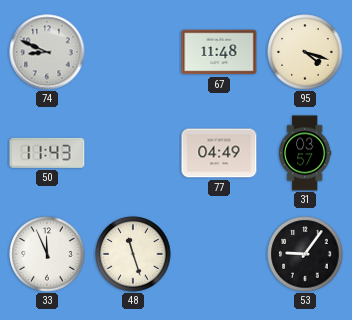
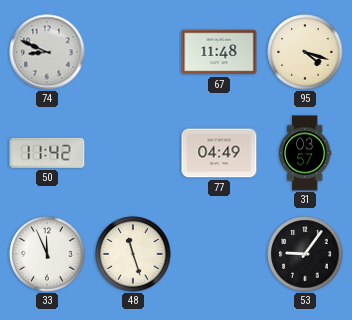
50: 11:43 -> 11:42
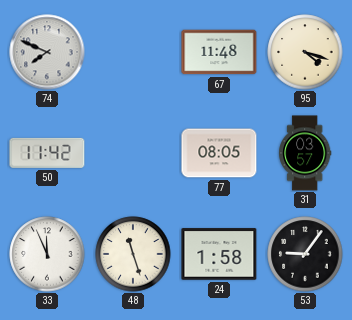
74: 8:49 -> 7:49
77: 04:49 -> 08:05
24: none -> 1:58
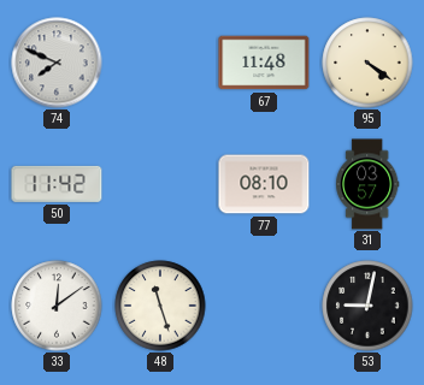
95: 4:18 -> 4:21
77: 08:05 -> 08:10
33: 11:56 -> 12:09
24: 1:58 -> none
53: 9:06 -> 9:02
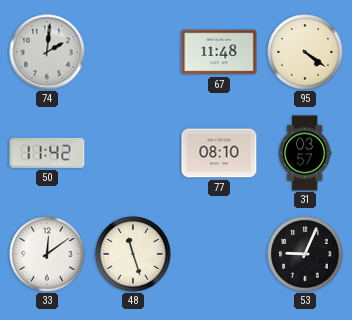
74: 7:49 -> 2:01
53: 9:02 -> 9:04
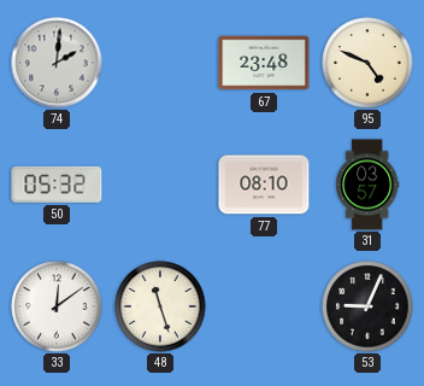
67: 11:48 -> 23:48
95: 4:21 -> 4:49
50: 11:42 -> 05:32
